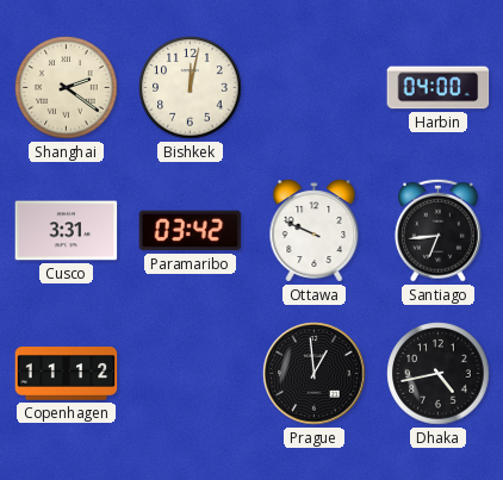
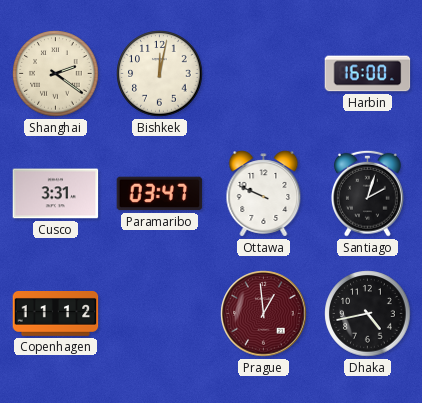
Harbin: 04:00 -> 16:00
Paramaribo: 03:42 -> 03:47
Santiago: 6:44 -> 2:03
Prague dial: black -> burgundy
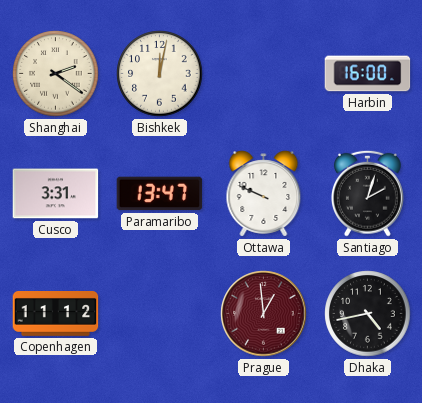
Paramaribo: 03:47 -> 13:47
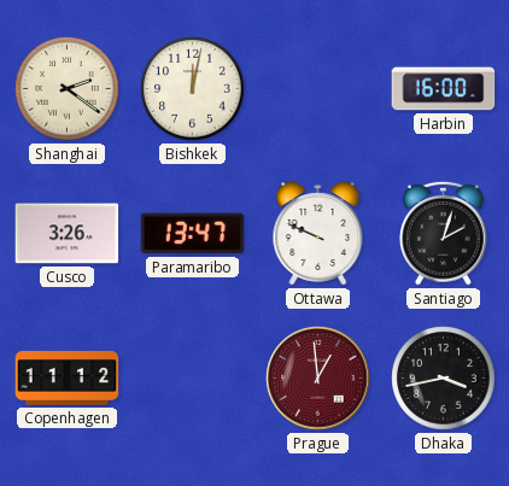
Cusco: 3:31 -> 3:26
Dhaka: 4:43 -> 3:43
